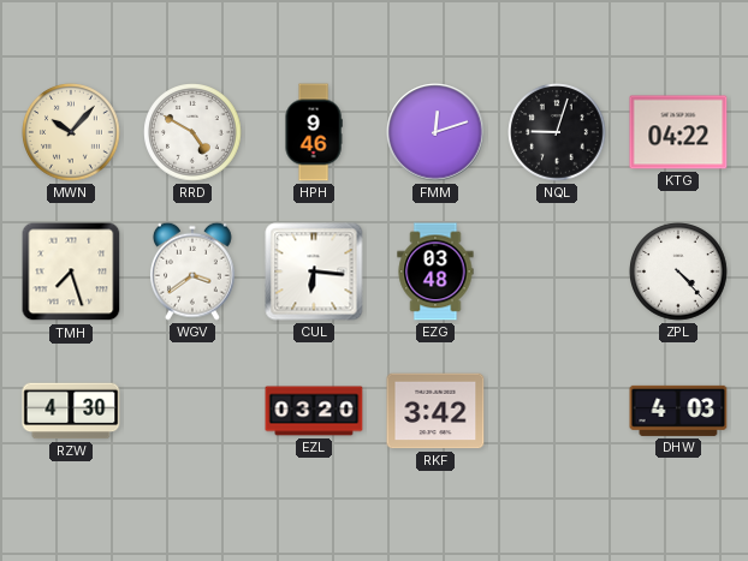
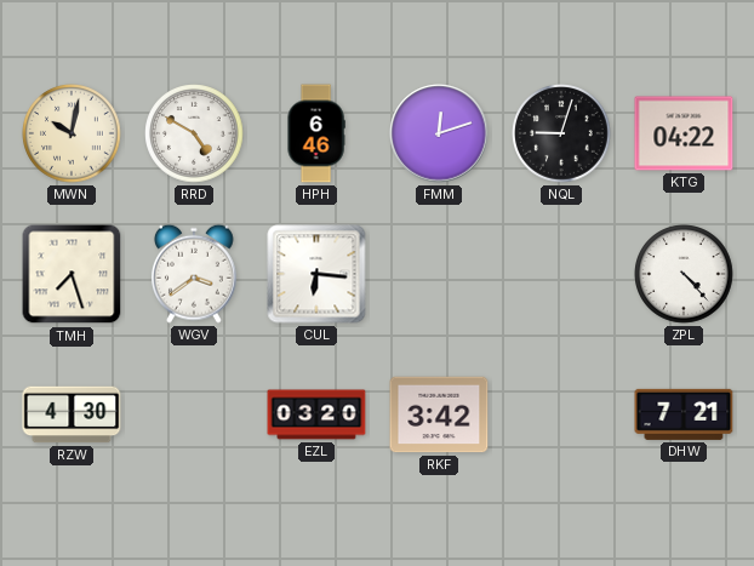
MWN: 10:07 -> 10:02
HPH: 9:46 -> 6:46
EZG: 03:48 -> none
DHW: 4:03 -> 7:21
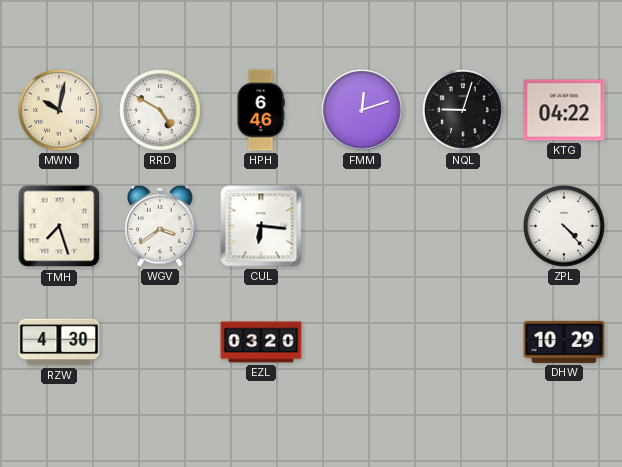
RKF: 3:42 -> none
DHW: 7:21 -> 10:29
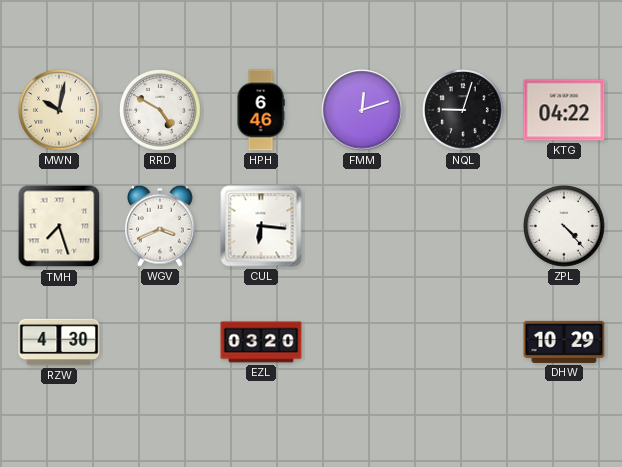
WGV: 3:39 -> 3:41
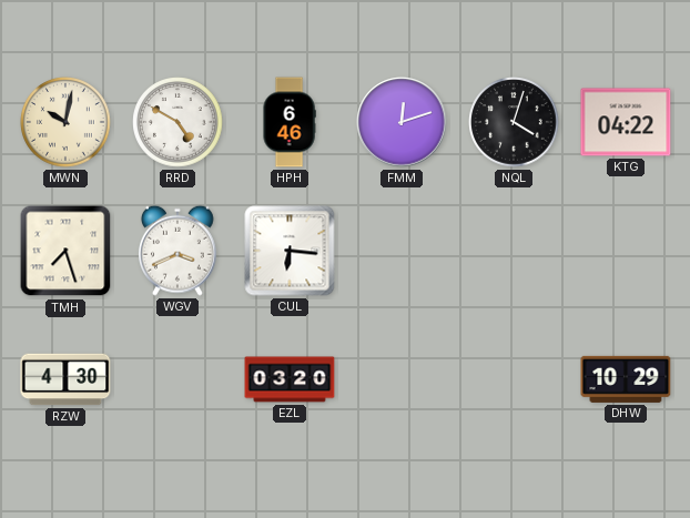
NQL: 9:03 -> 4:03
ZPL: 4:23 -> none
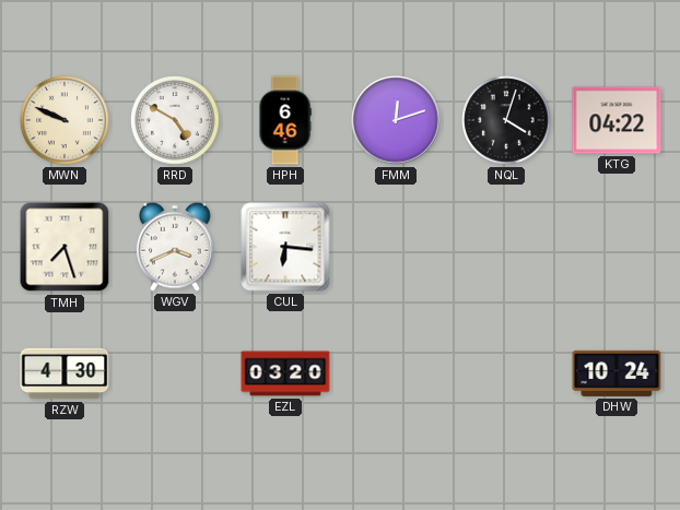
MWN: 10:02 -> 9:49
DHW: 10:29 -> 10:24
